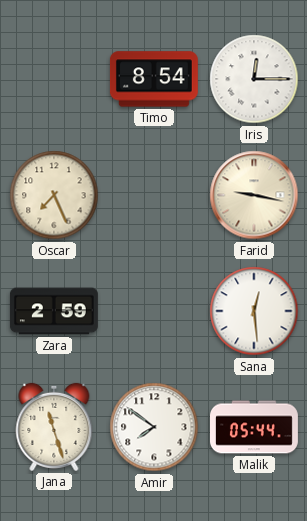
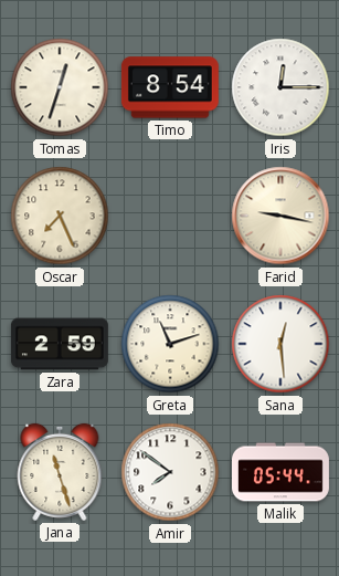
Tomas: none -> 12:33
Greta: none -> 11:12
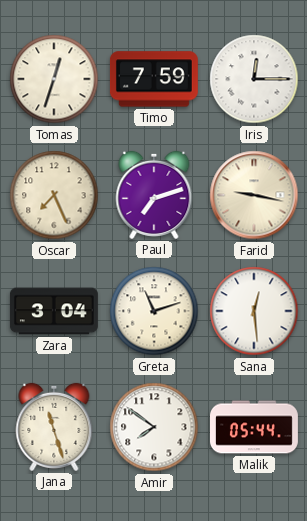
Timo: 8:54 -> 7:59
Paul: none -> 7:12
Zara: 2:59 -> 3:04
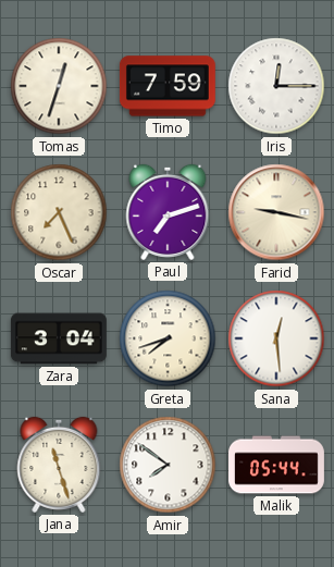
Greta: 11:12 -> 7:42
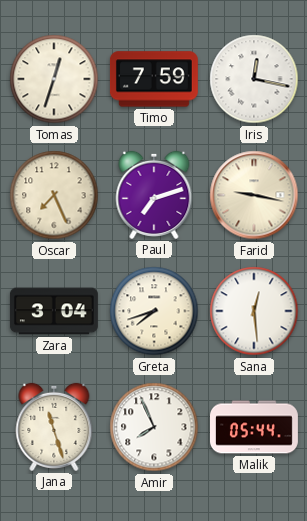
Iris: 12:15 -> 12:17
Amir: 7:51 -> 7:56
